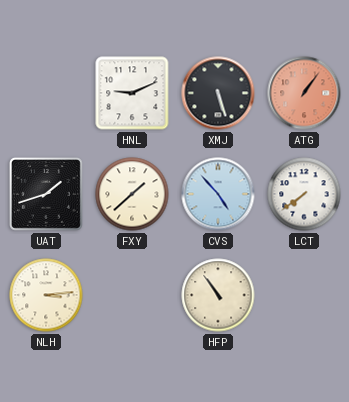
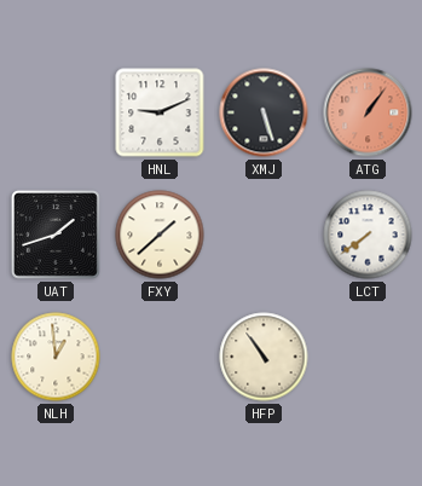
CVS: 4:53 -> none
NLH: 3:14 -> 12:59
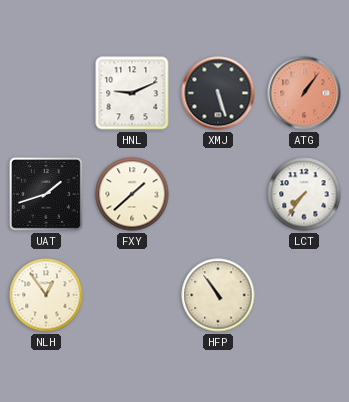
LCT: 7:39 -> 7:36
NLH: 12:59 -> 12:54
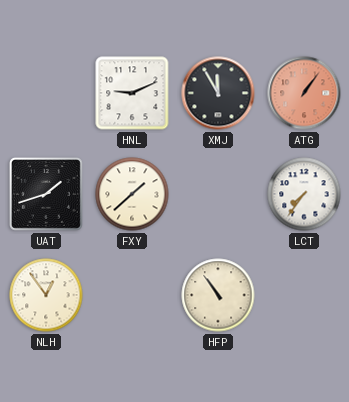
XMJ: 5:27 -> 11:55
